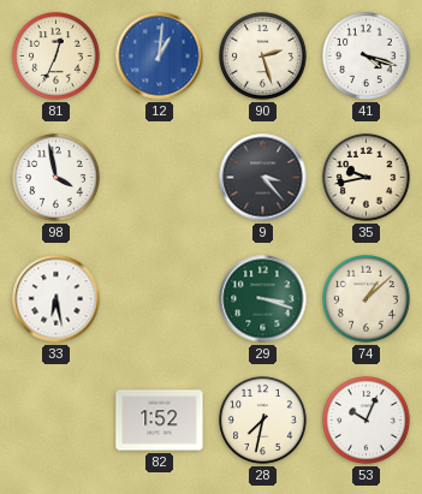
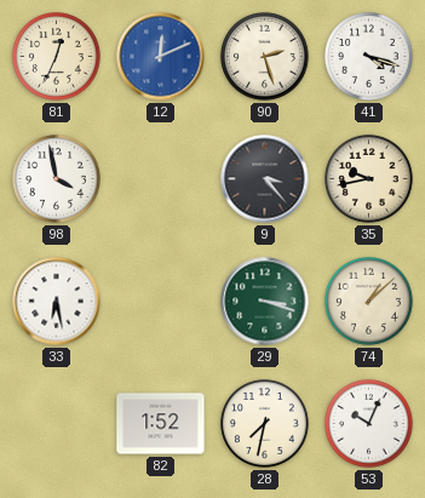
12: 1:01 -> 12:11
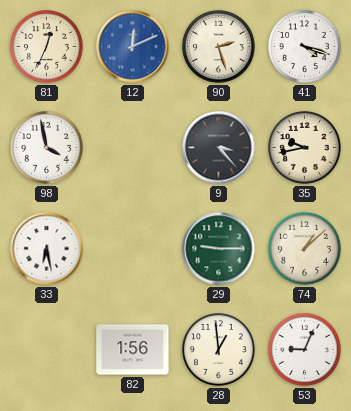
29: 3:18 -> 9:15
82: 1:52 -> 1:56
28: 7:32 -> 12:59
53: 10:04 -> 9:04
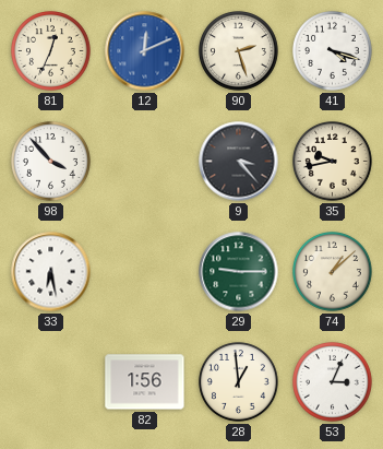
98: 3:58 -> 3:53
53: 9:04 -> 3:04
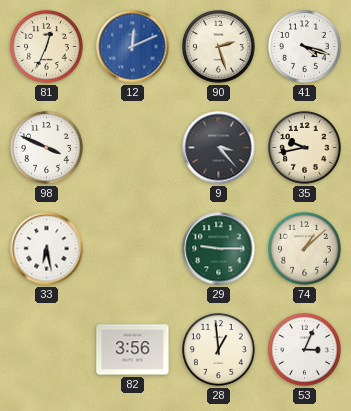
98: 3:53 -> 3:49
82: 1:56 -> 3:56
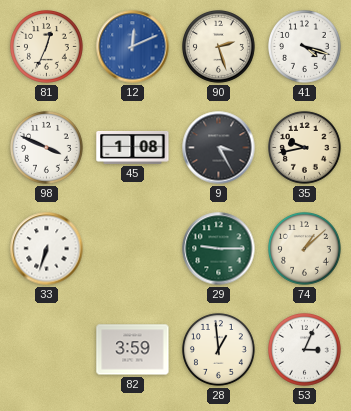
45: none -> 1:08
9: 3:23 -> 3:25
33: 6:28 -> 6:33
82: 3:56 -> 3:59
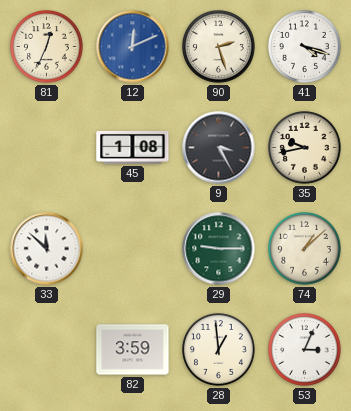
98: 3:49 -> none
33: 6:33 -> 11:52
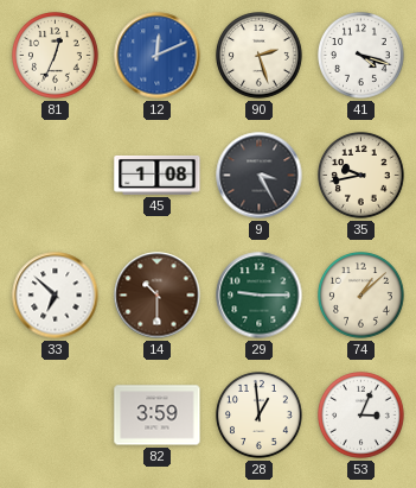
33: 11:52 -> 6:52
14: none -> 10:30
